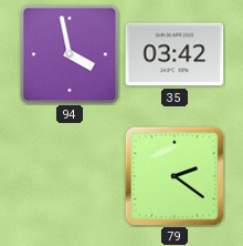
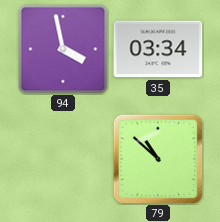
35: 03:42 -> 03:34
79: 2:21 -> 10:52
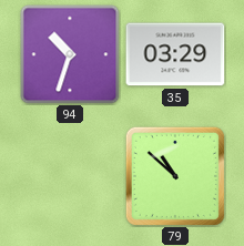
94: 3:58 -> 10:33
35: 03:34 -> 03:29
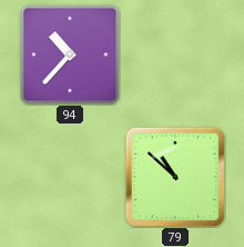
94: 10:33 -> 10:37
35: 03:29 -> none
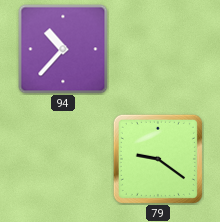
79: 10:52 -> 9:21
